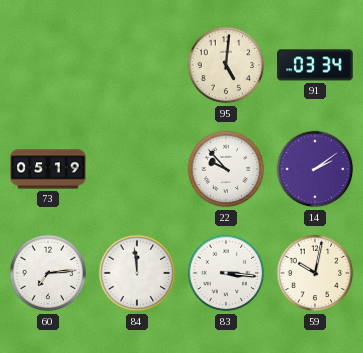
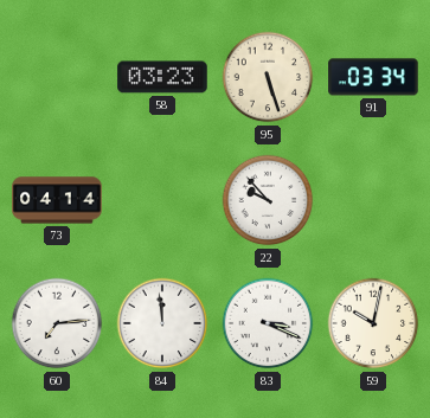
58: none -> 03:23
95: 5:01 -> 5:27
73: 05:19 -> 04:14
14: 2:09 -> none
83: 3:16 -> 3:19
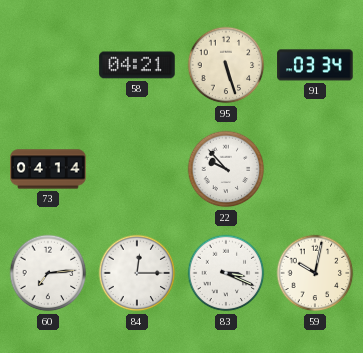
58: 03:23 -> 04:21
84: 11:59 -> 12:15
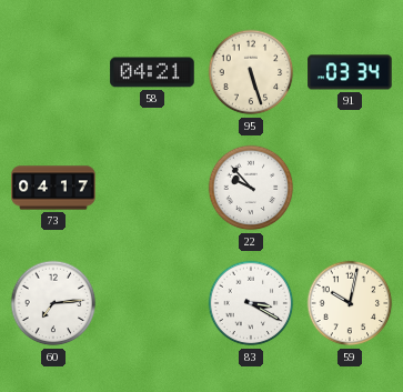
73: 04:14 -> 04:17
84: 12:15 -> none
83: 3:19 -> 3:20
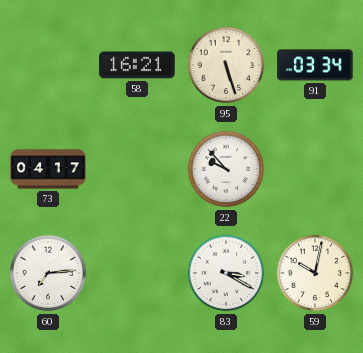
58: 04:21 -> 16:21
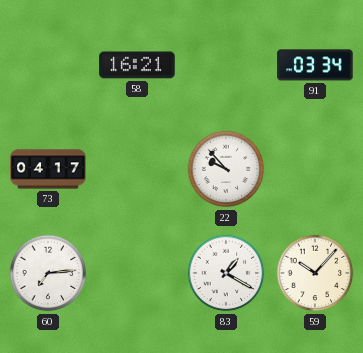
95: 5:27 -> none
83: 3:20 -> 1:20
59: 10:02 -> 10:07
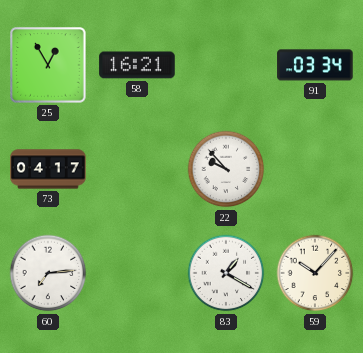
25: none -> 12:55
